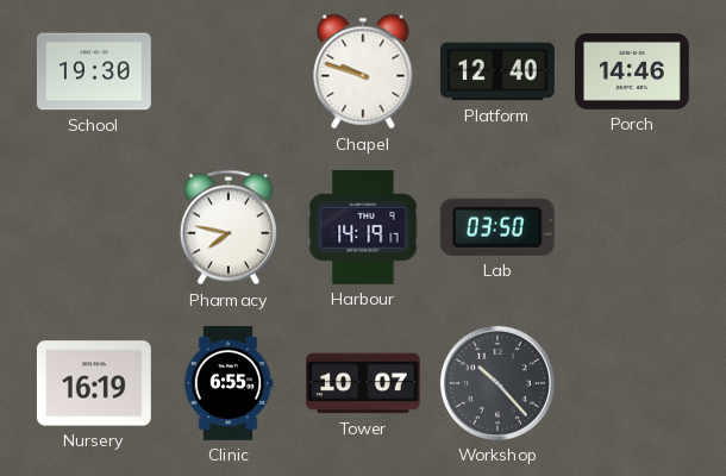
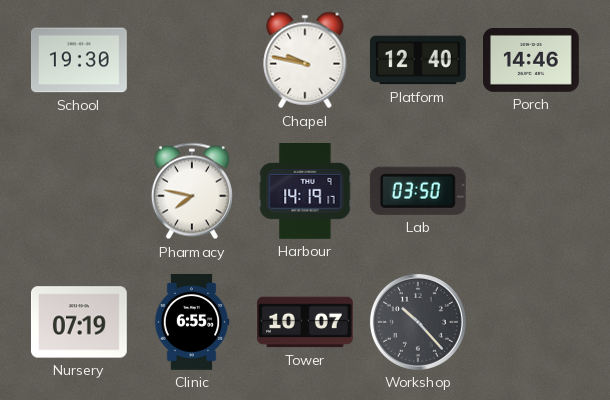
Chapel: 9:48 -> 9:47
Nursery: 16:19 -> 07:19
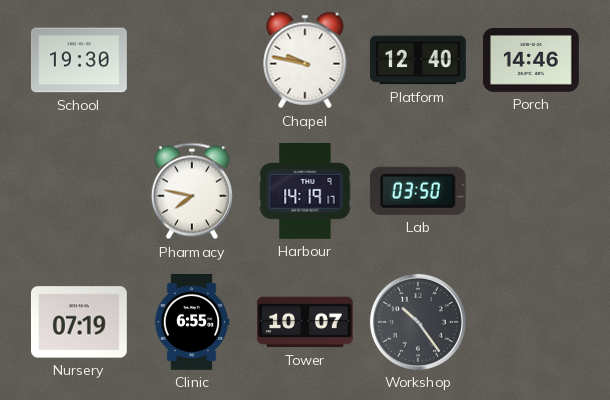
Workshop: 10:23 -> 10:24
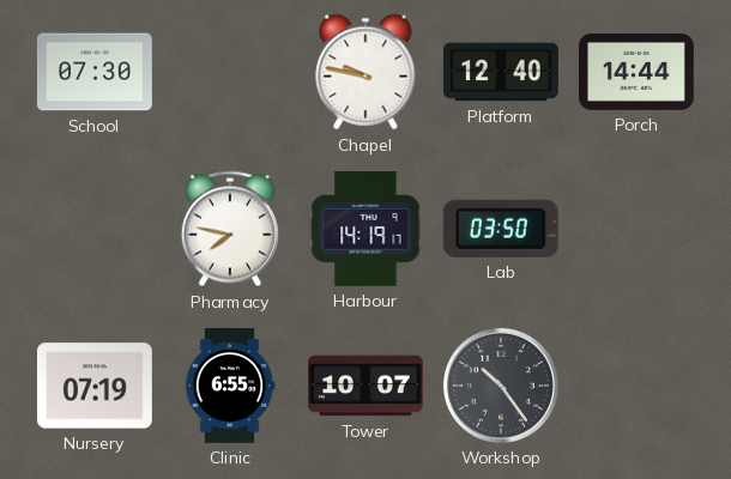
School: 19:30 -> 07:30
Porch: 14:46 -> 14:44
